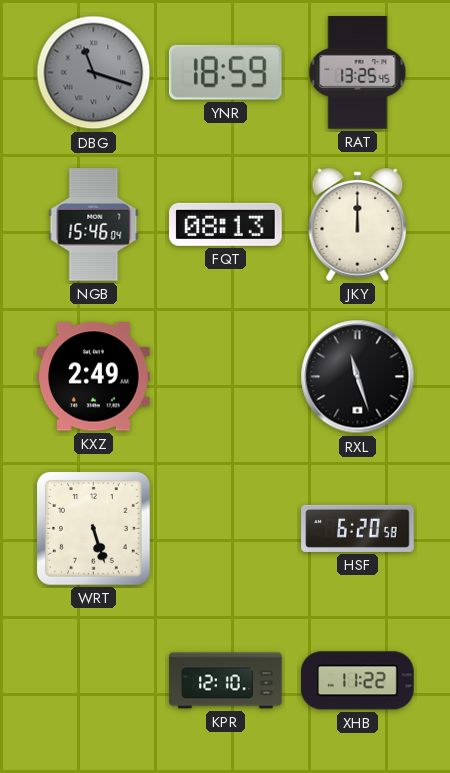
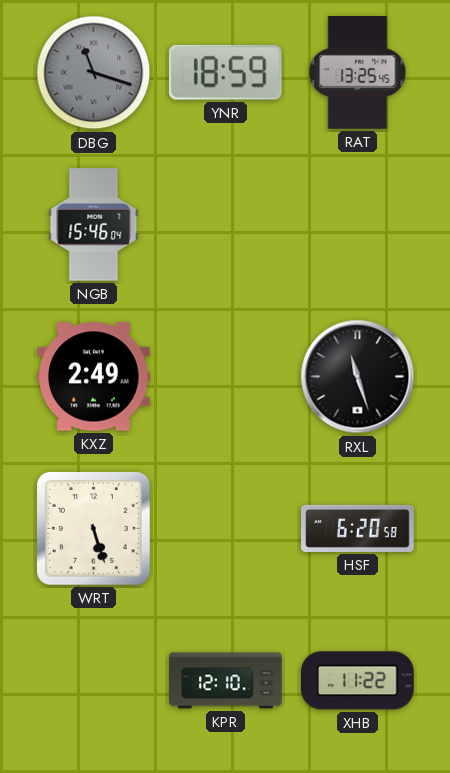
FQT: 08:13 -> none
JKY: 12:00 -> none
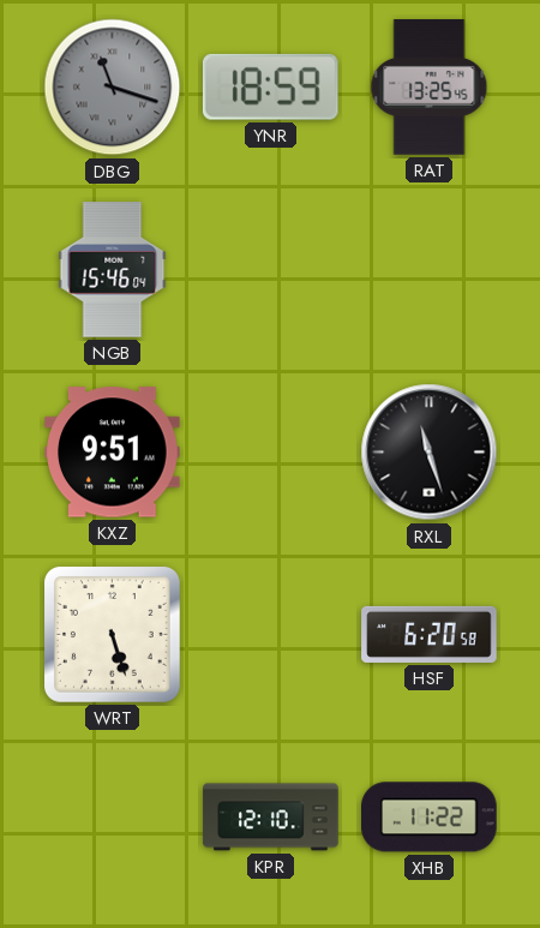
KXZ: 2:49 -> 9:51
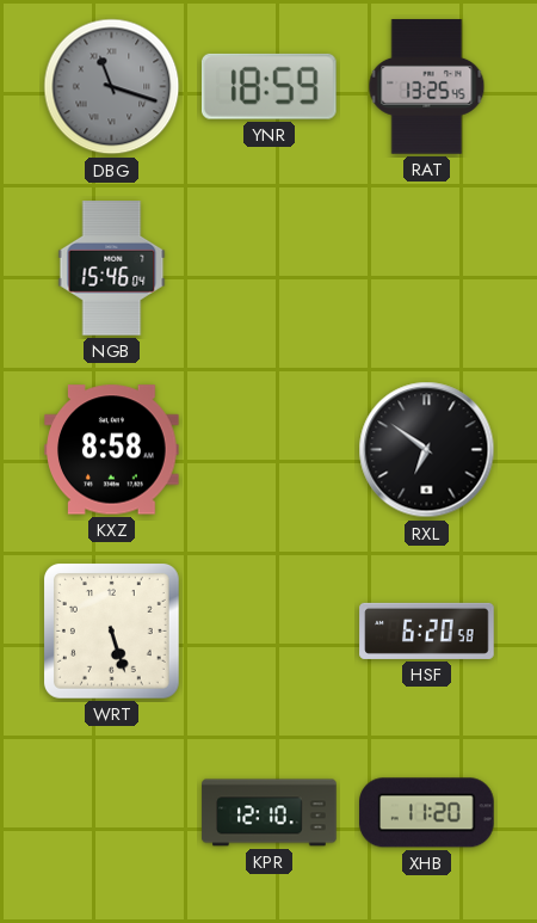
KXZ: 9:51 -> 8:58
RXL: 11:27 -> 6:51
XHB: 11:22 -> 11:20
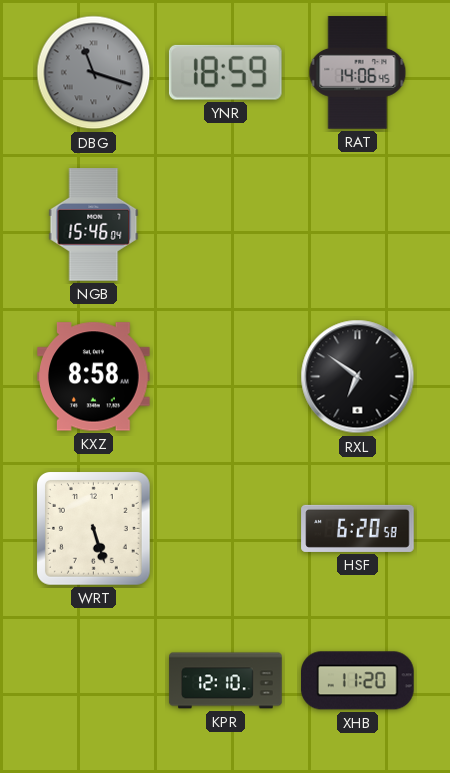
RAT: 13:25 -> 14:06
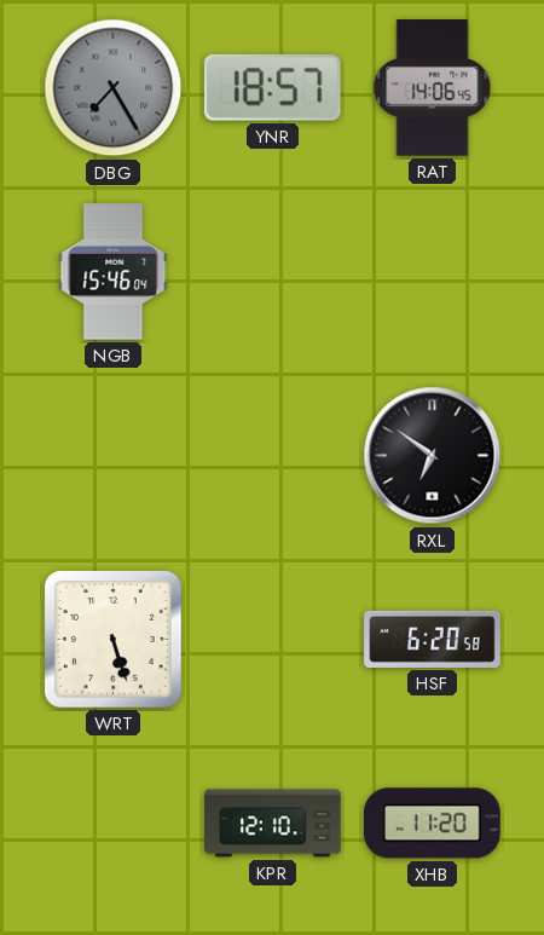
DBG: 11:18 -> 7:25
YNR: 18:59 -> 18:57
KXZ: 8:58 -> none
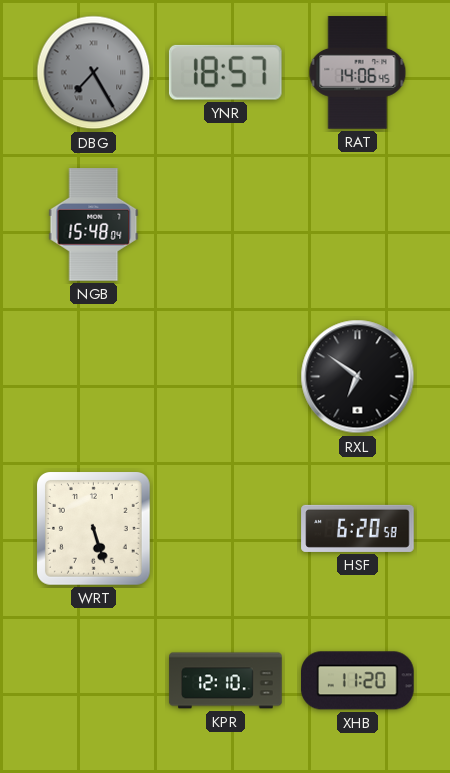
NGB: 15:46 -> 15:48
